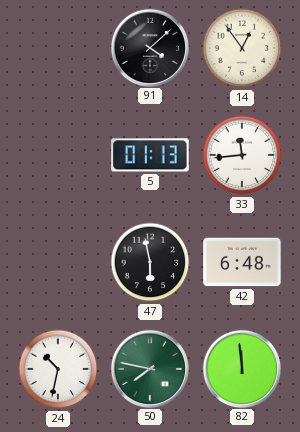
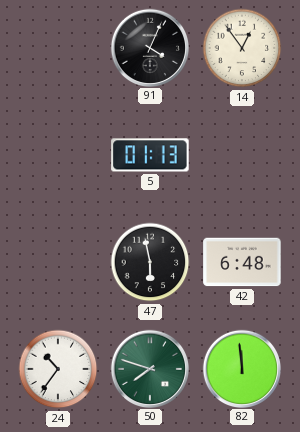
91: 4:08 -> 4:04
33: 11:44 -> none
24: 10:32 -> 10:36
50: 7:47 -> 7:48
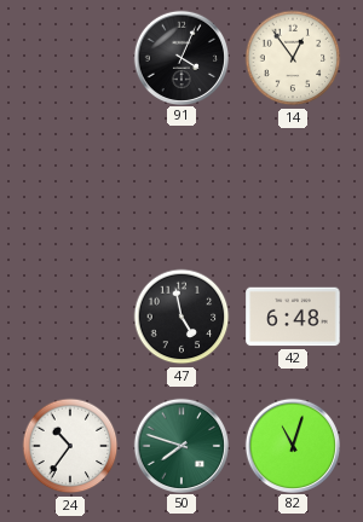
5: 01:13 -> none
47: 5:58 -> 4:58
82: 11:59 -> 11:03
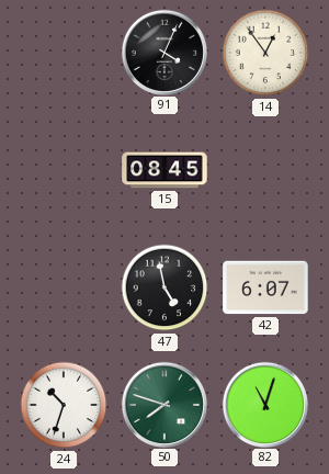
15: none -> 08:45
42: 6:48 -> 6:07
24: 10:36 -> 10:33
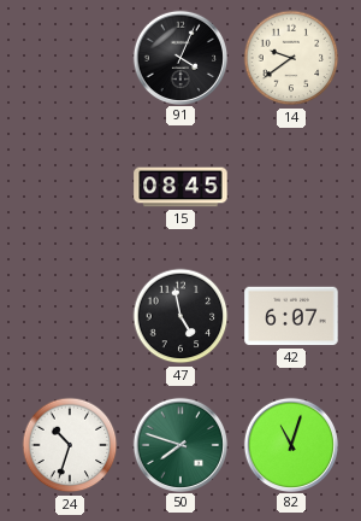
14: 12:54 -> 9:39
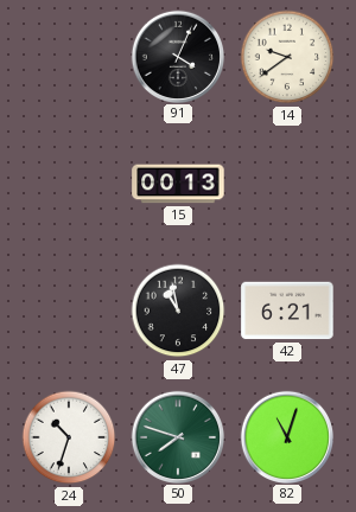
15: 08:45 -> 00:13
47: 4:58 -> 10:58
42: 6:07 -> 6:21
